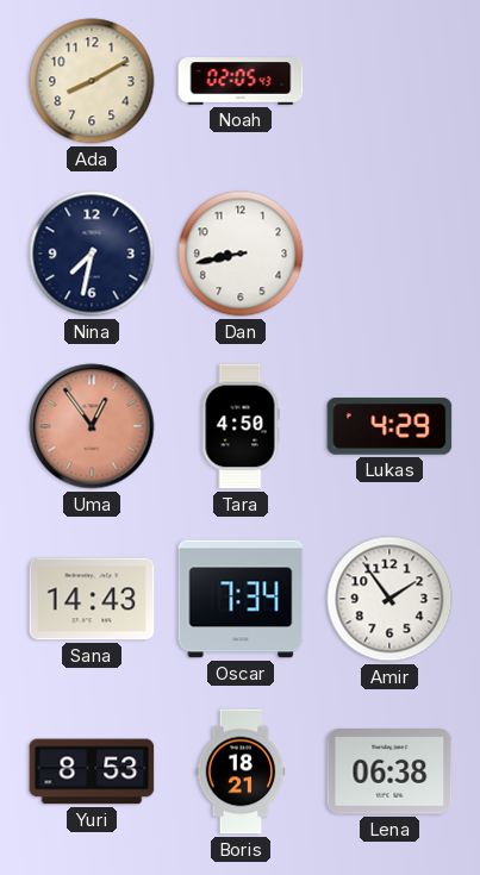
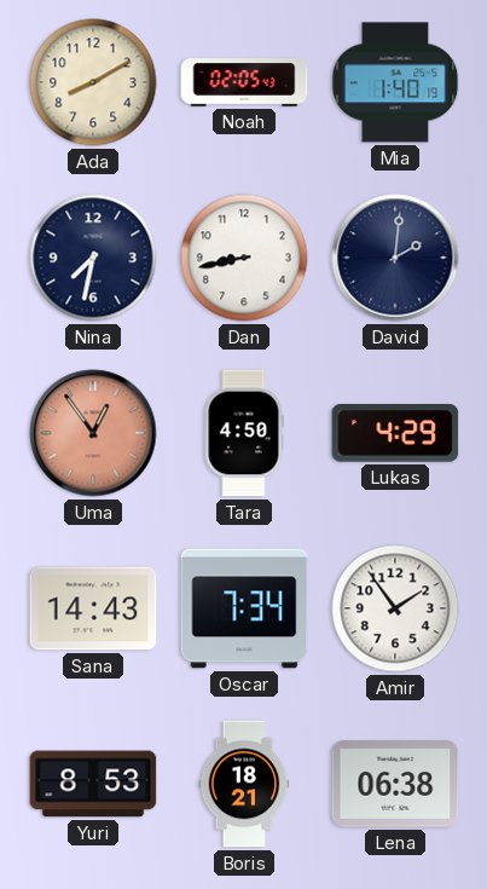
Mia: none -> 1:40
David: none -> 2:01
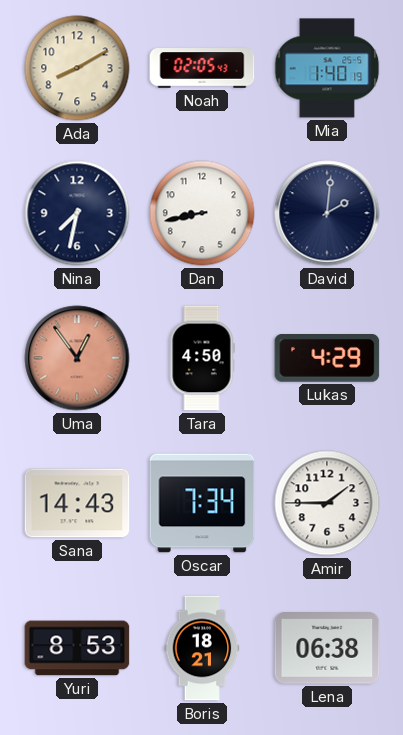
Amir: 1:54 -> 1:45
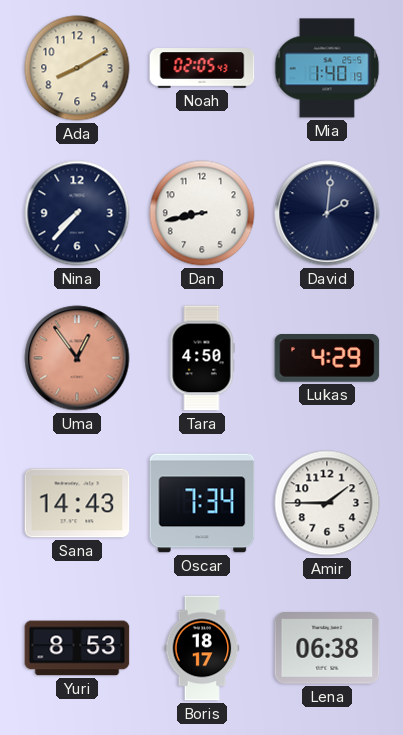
Nina: 7:32 -> 7:37
Boris: 18:21 -> 18:17
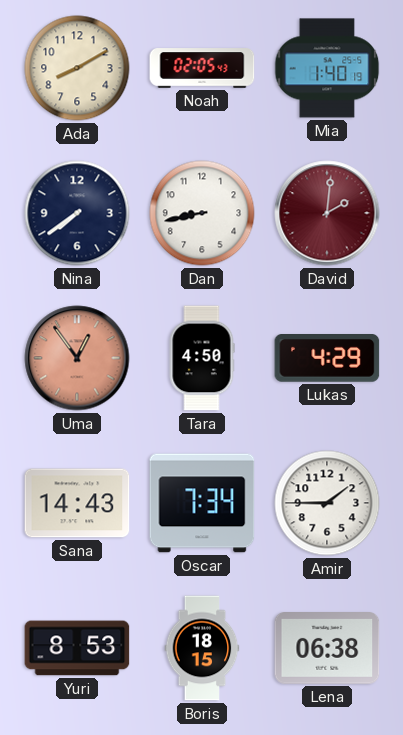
Nina: 7:37 -> 7:39
David dial: navy -> burgundy
Boris: 18:17 -> 18:15
